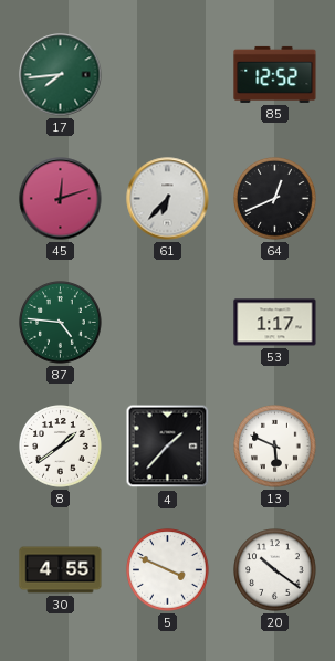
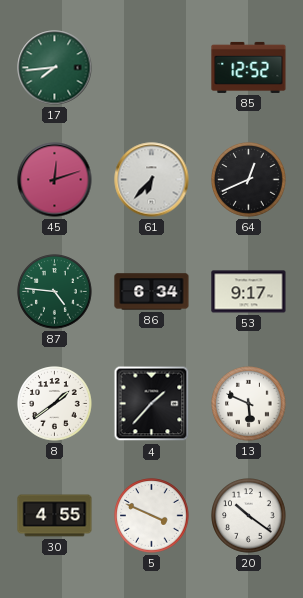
86: none -> 6:34
53: 1:17 -> 9:17
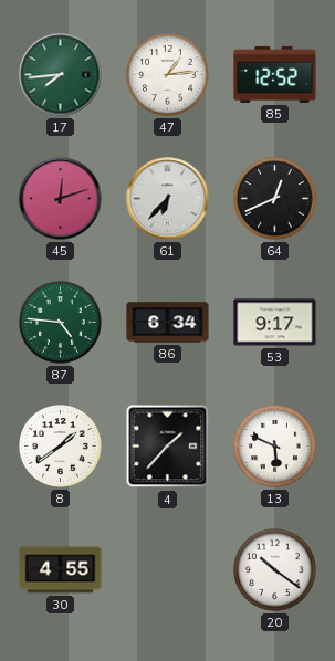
47: none -> 1:14
5: 3:49 -> none
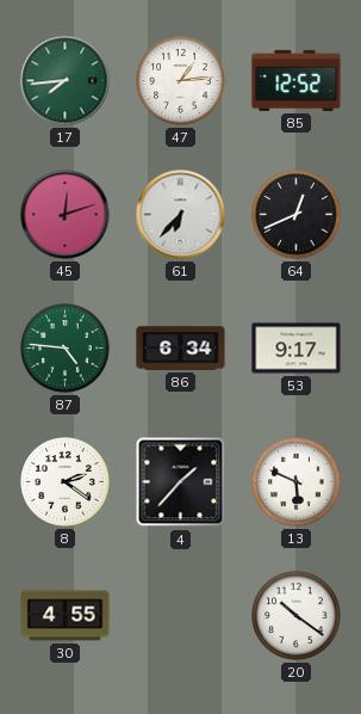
8: 1:39 -> 2:21
